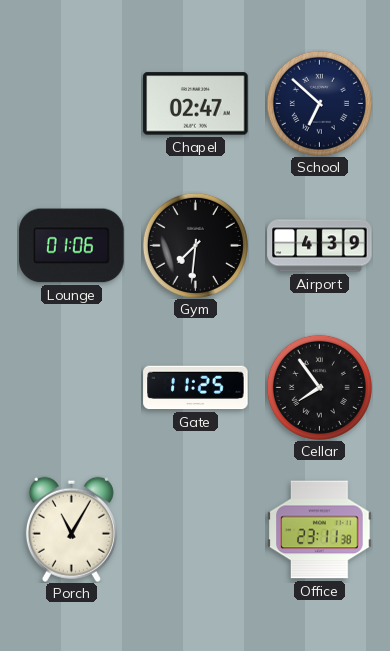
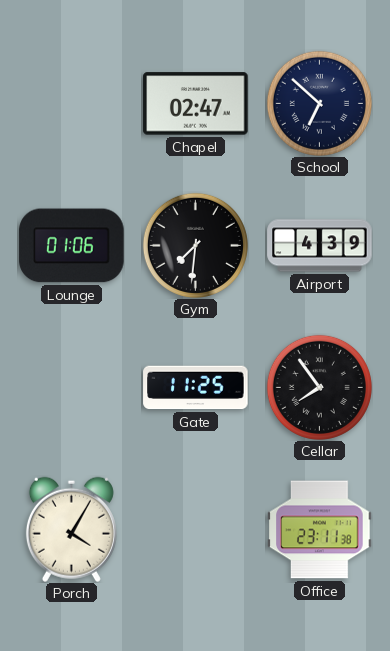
Porch: 11:05 -> 4:05
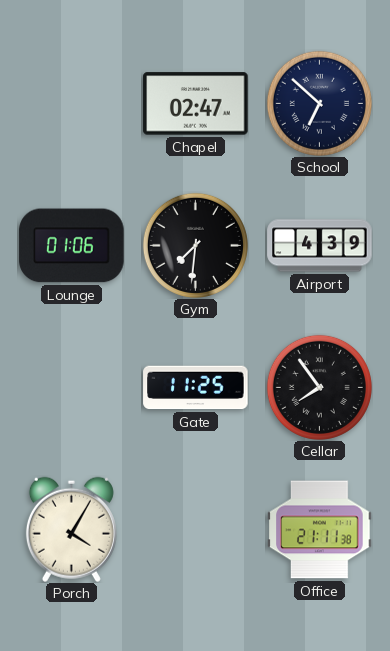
Office: 23:11 -> 21:11
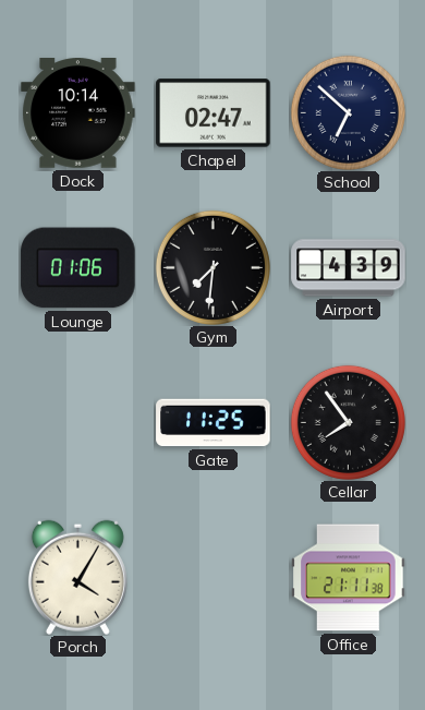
Dock: none -> 10:14
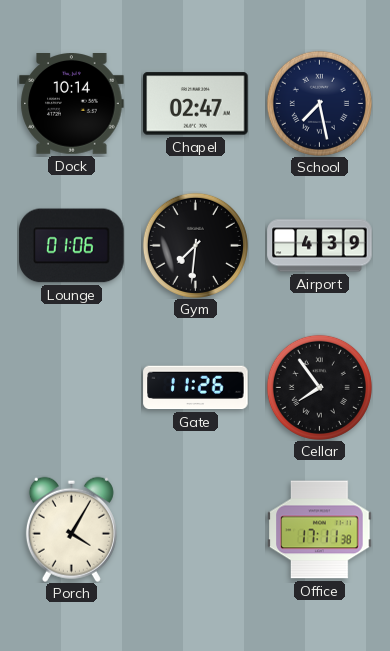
School: 6:52 -> 7:28
Gate: 11:25 -> 11:26
Office: 21:11 -> 17:11
